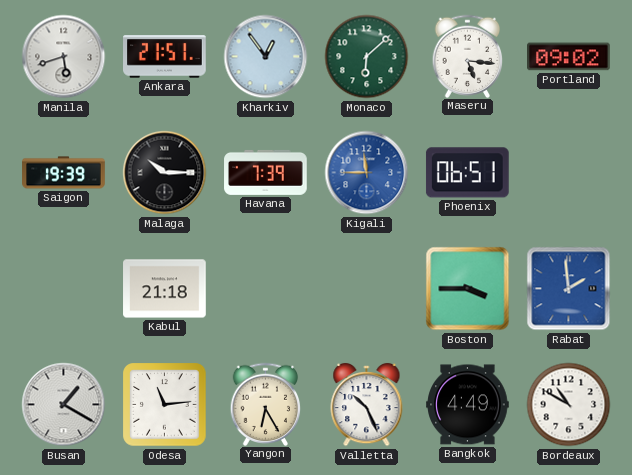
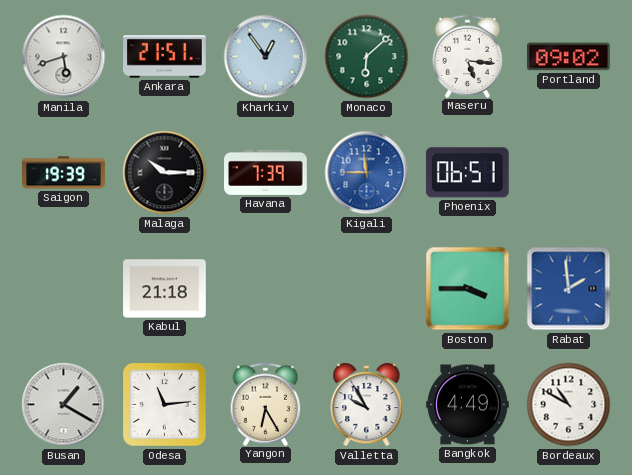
Valletta: 10:26 -> 9:55
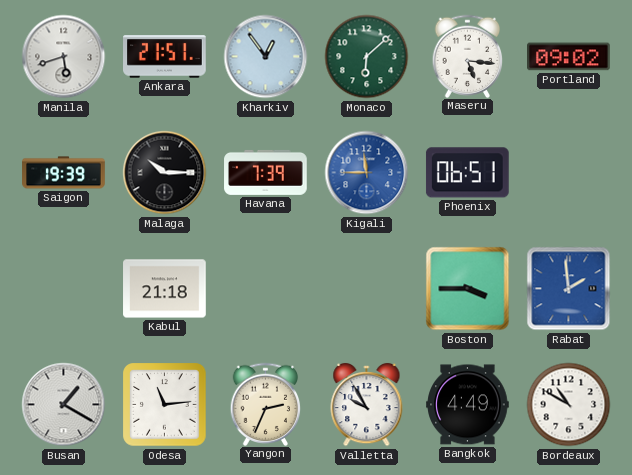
Yangon: 6:25 -> 2:34
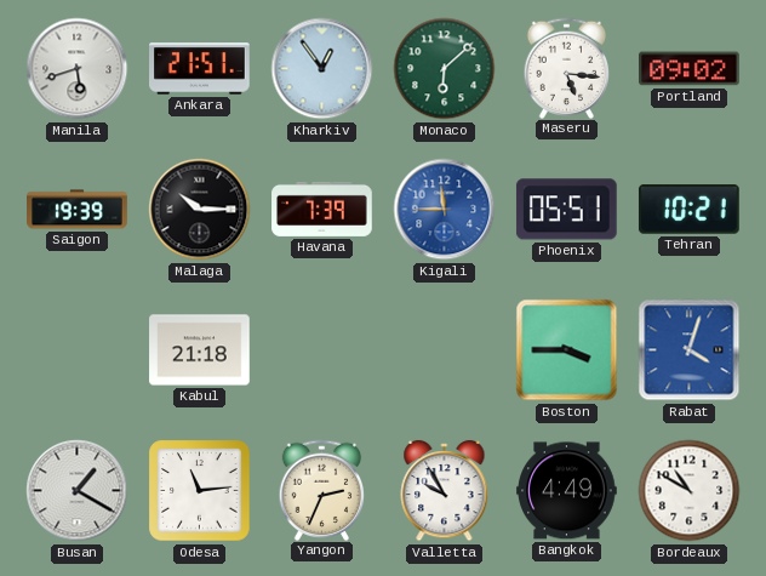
Phoenix: 06:51 -> 05:51
Tehran: none -> 10:21
Rabat: 1:59 -> 4:03
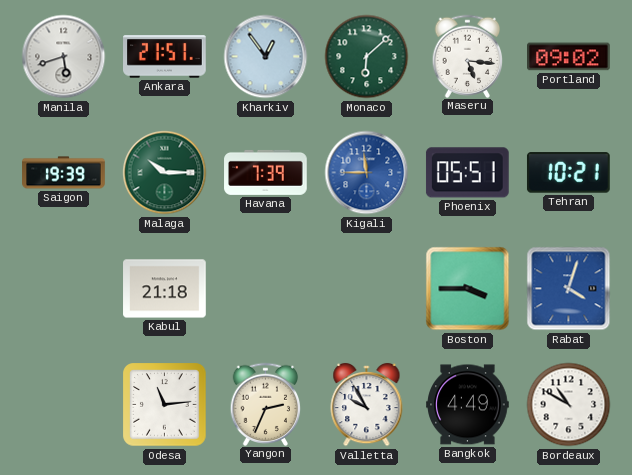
Malaga dial: black -> green
Busan: 1:20 -> none
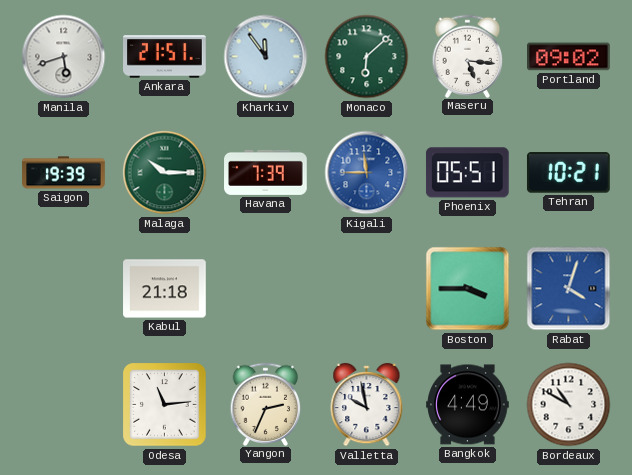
Kharkiv: 12:54 -> 11:54
Valletta: 9:55 -> 9:58
